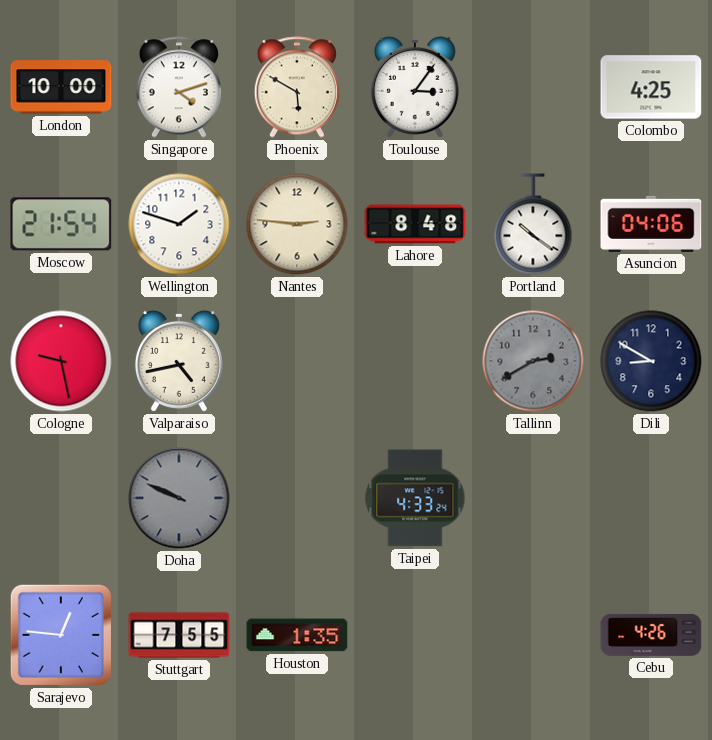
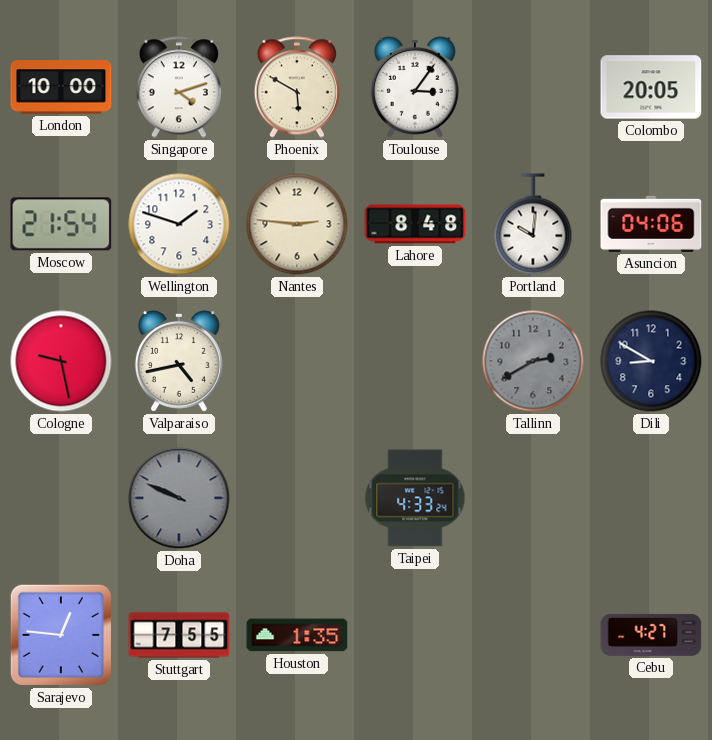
Colombo: 4:25 -> 20:05
Portland: 10:21 -> 10:01
Cebu: 4:26 -> 4:27
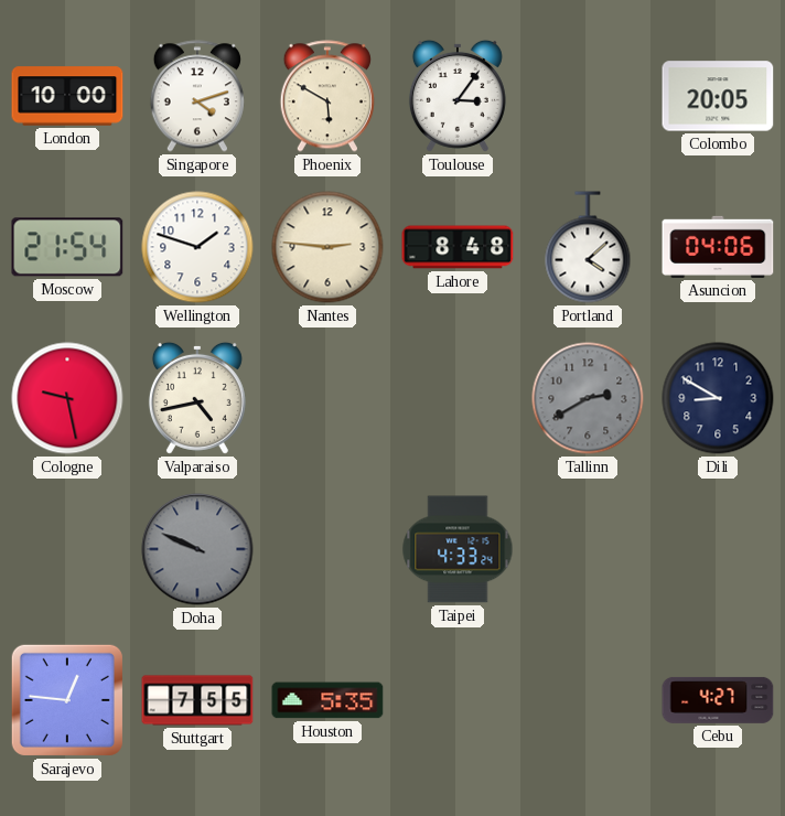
Portland: 10:01 -> 4:08
Houston: 1:35 -> 5:35
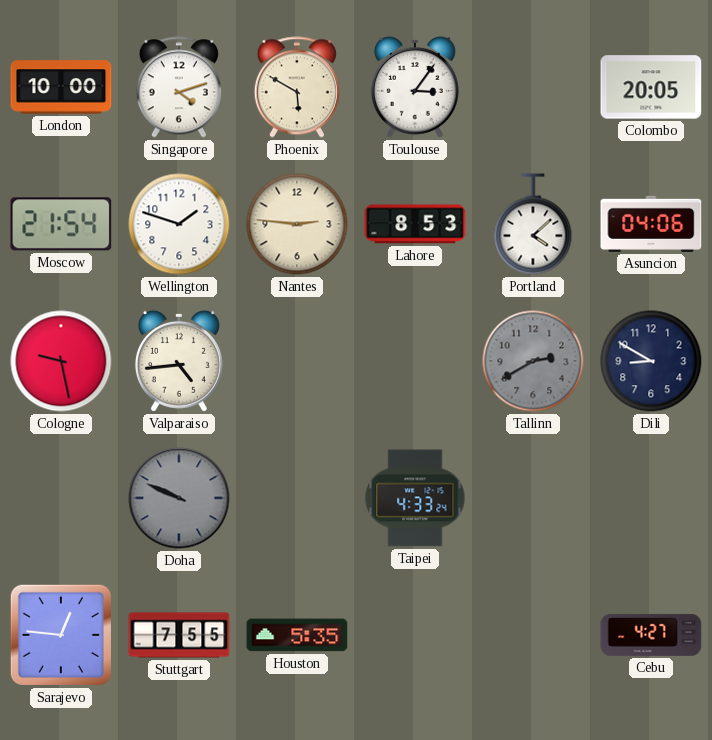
Lahore: 8:48 -> 8:53
Valparaiso: 4:43 -> 4:44
